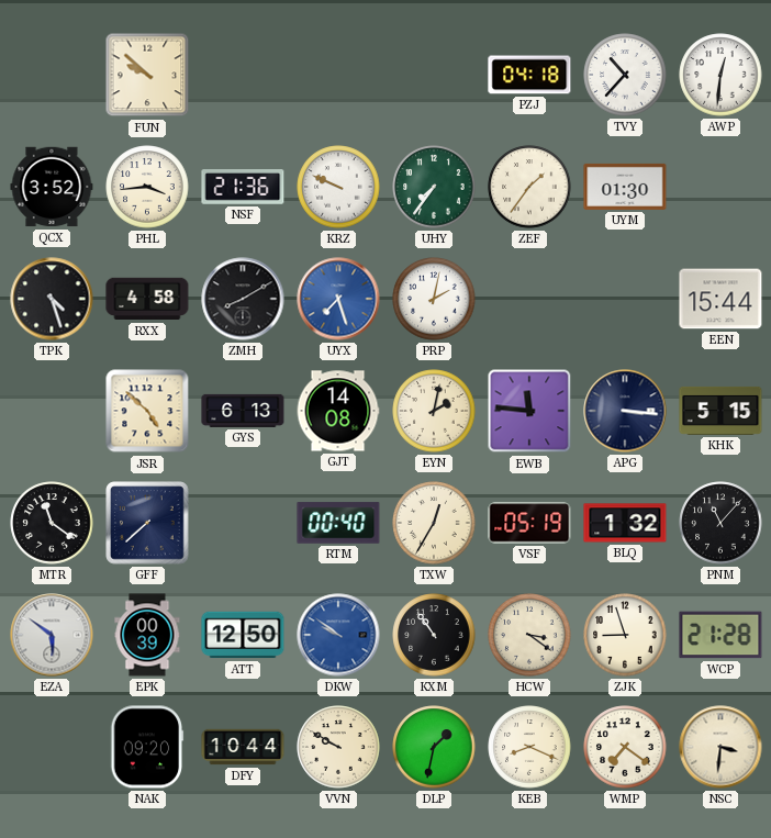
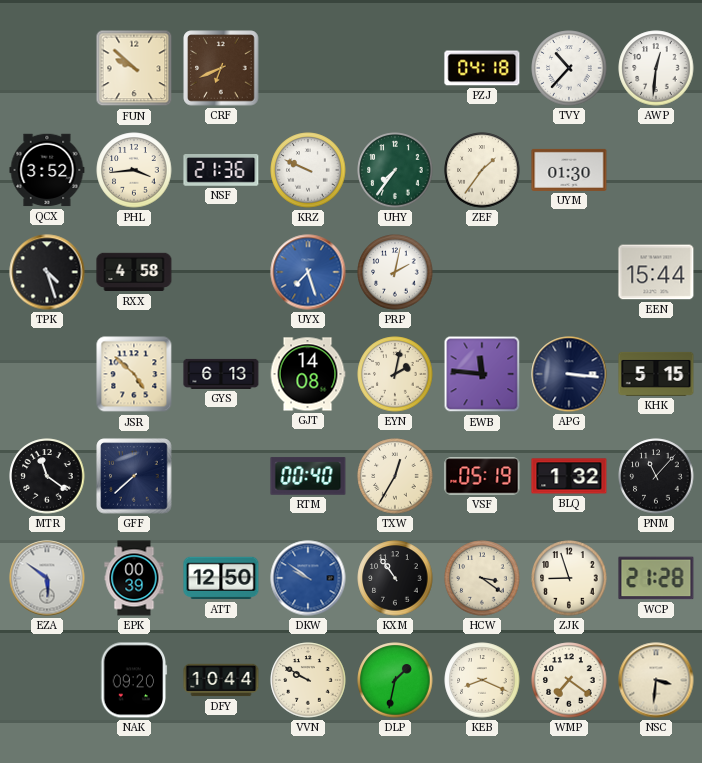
CRF: none -> 6:41
ZMH: 8:10 -> none
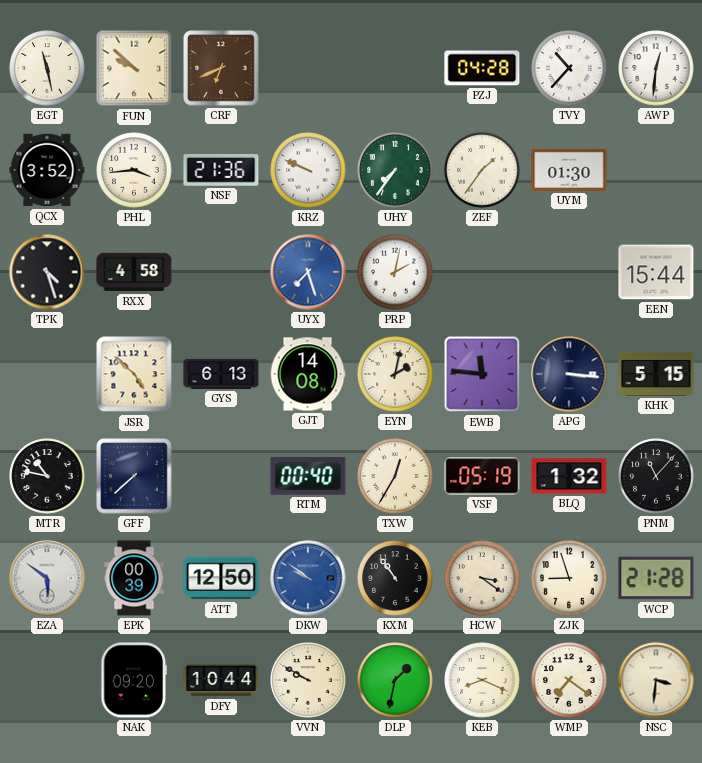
EGT: none -> 11:28
PZJ: 04:18 -> 04:28
MTR: 11:21 -> 10:47
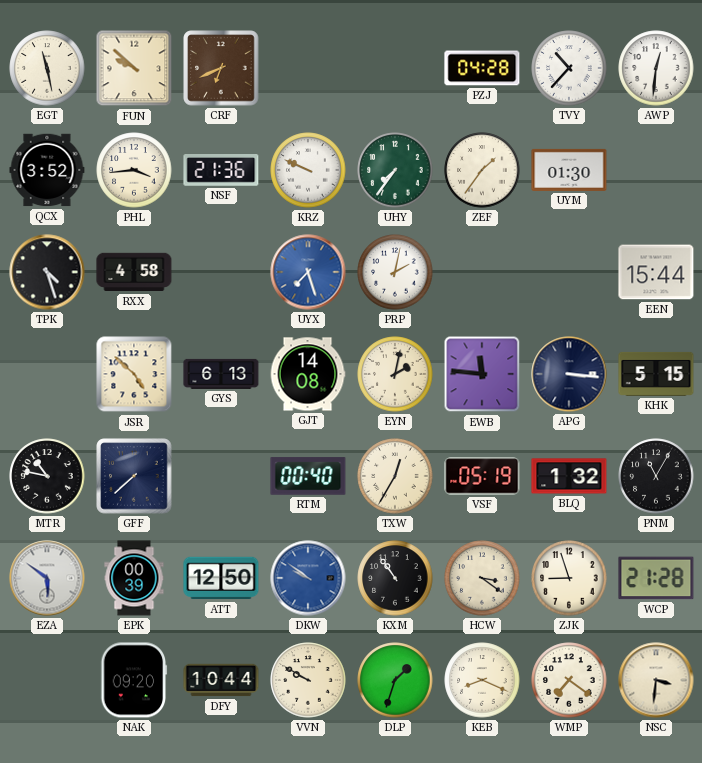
PNM: 11:07 -> 11:05
DLP: 1:32 -> 1:33
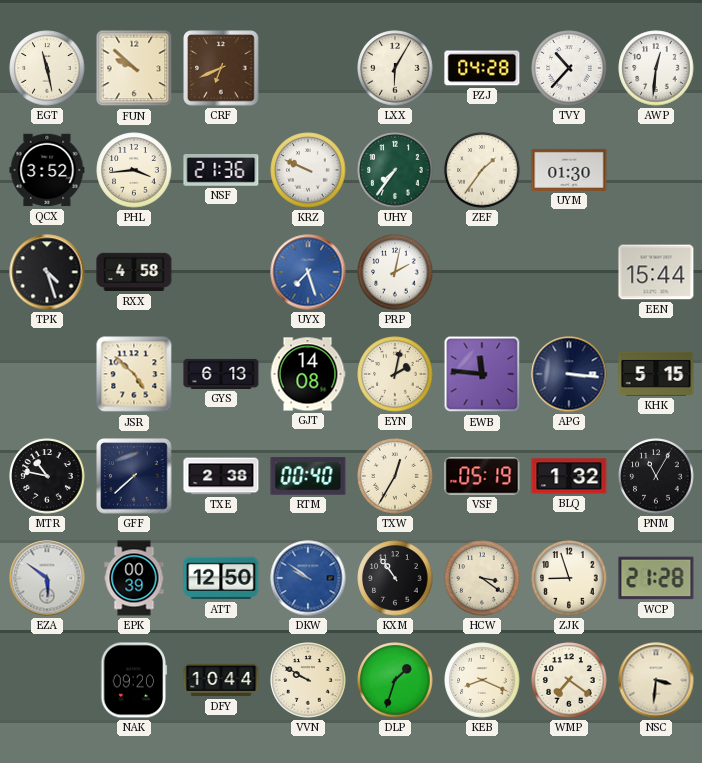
LXX: none -> 6:05
TXE: none -> 2:38
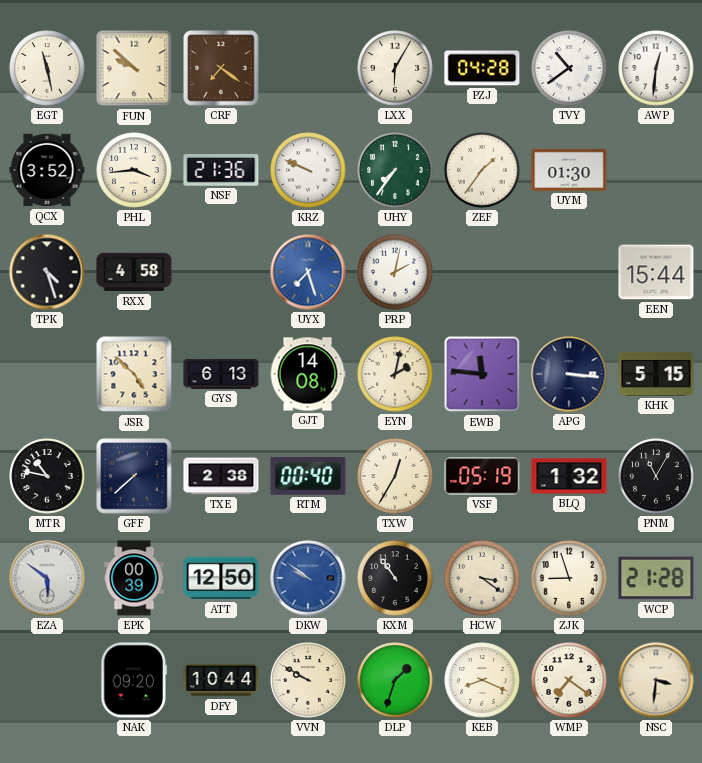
CRF: 6:41 -> 7:21
TVY: 10:37 -> 10:39
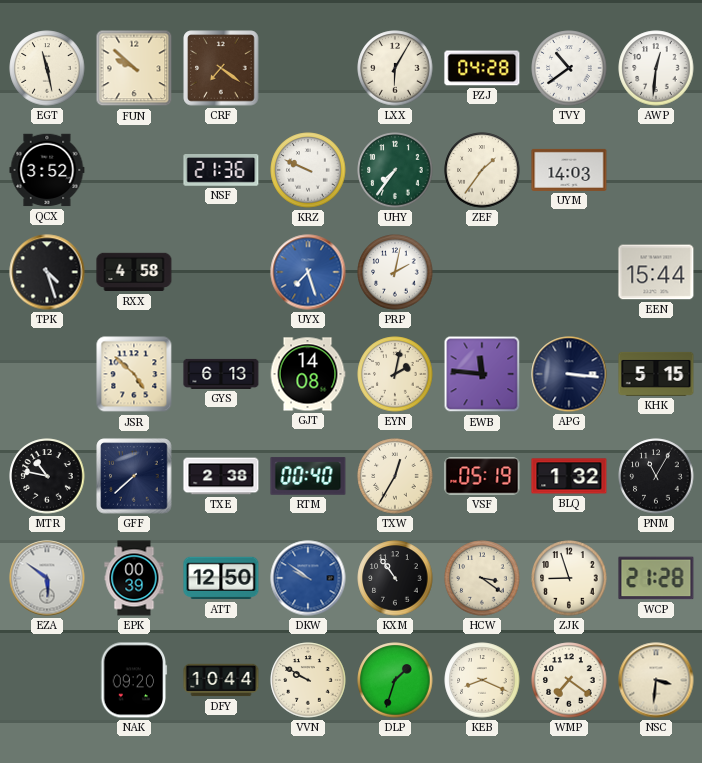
PHL: 3:44 -> none
UYM: 01:30 -> 14:03
